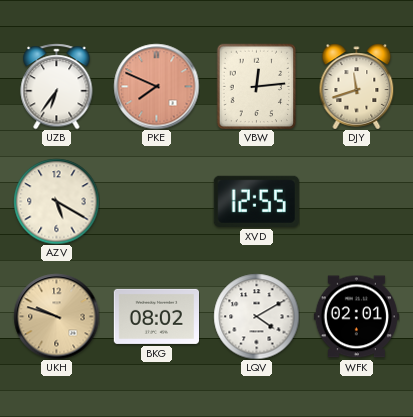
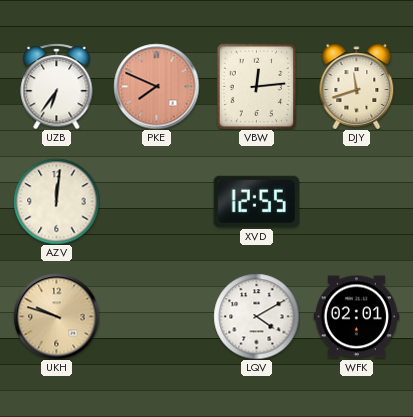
AZV: 5:20 -> 12:01
BKG: 08:02 -> none
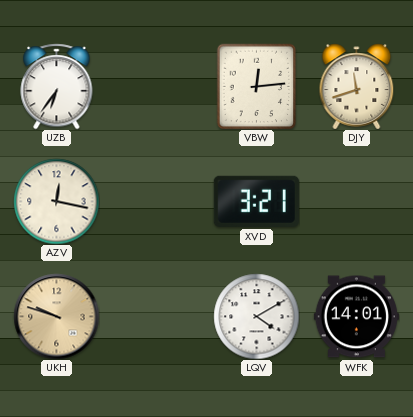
PKE: 7:49 -> none
AZV: 12:01 -> 12:17
XVD: 12:55 -> 3:21
WFK: 02:01 -> 14:01
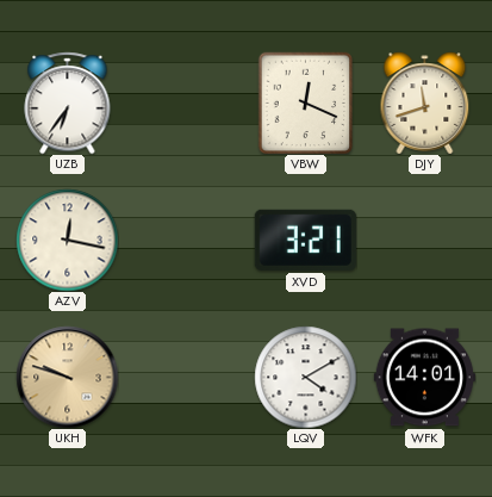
VBW: 12:14 -> 12:19
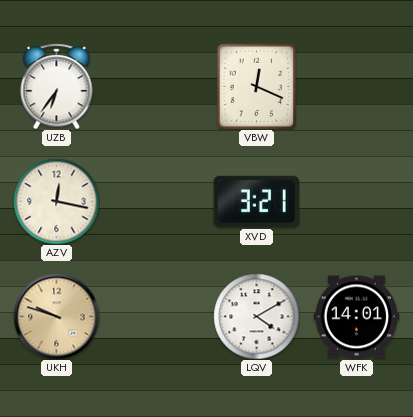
DJY: 11:42 -> none
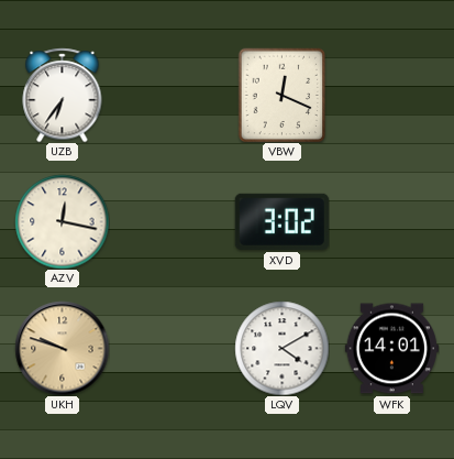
XVD: 3:21 -> 3:02
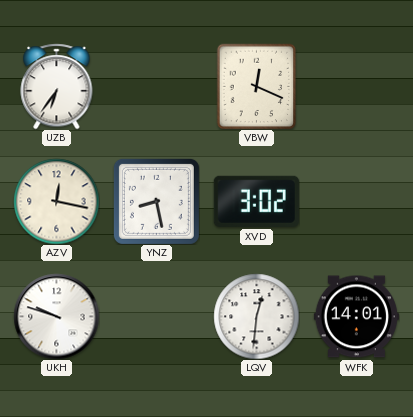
YNZ: none -> 8:28
UKH dial: champagne -> white
LQV: 4:10 -> 12:31
